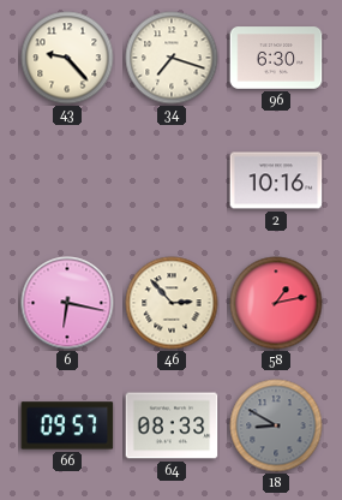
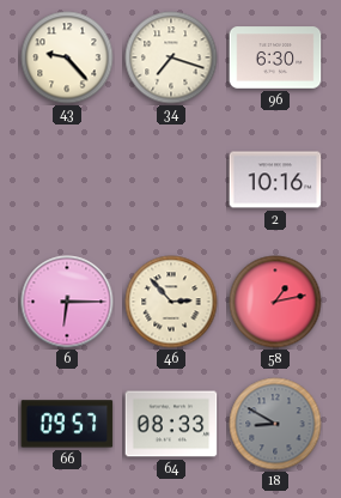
6: 6:17 -> 6:15
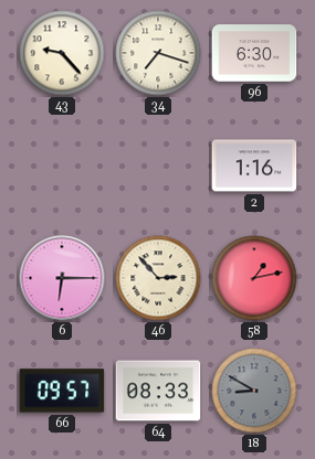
2: 10:16 -> 1:16
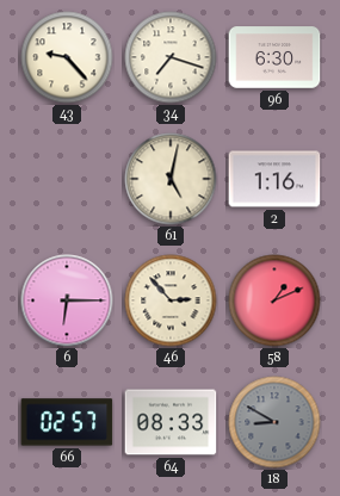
61: none -> 5:02
58: 1:13 -> 1:11
66: 09:57 -> 02:57
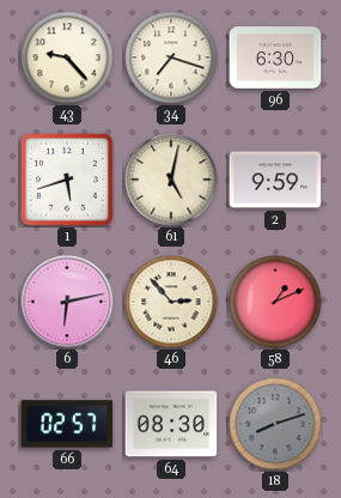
1: none -> 5:42
2: 1:16 -> 9:59
6: 6:15 -> 6:13
64: 08:33 -> 08:30
18: 8:50 -> 8:12
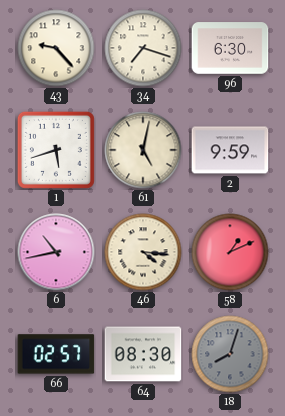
6: 6:13 -> 10:43
46: 2:53 -> 4:16
18: 8:12 -> 8:03
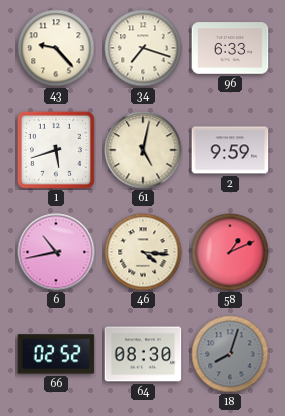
96: 6:30 -> 6:33
66: 02:57 -> 02:52
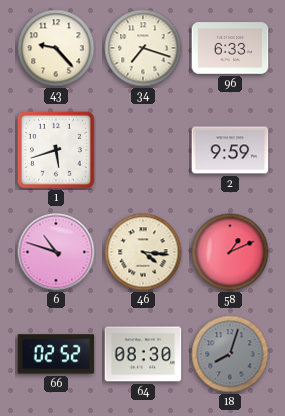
61: 5:02 -> none
6: 10:43 -> 10:48
